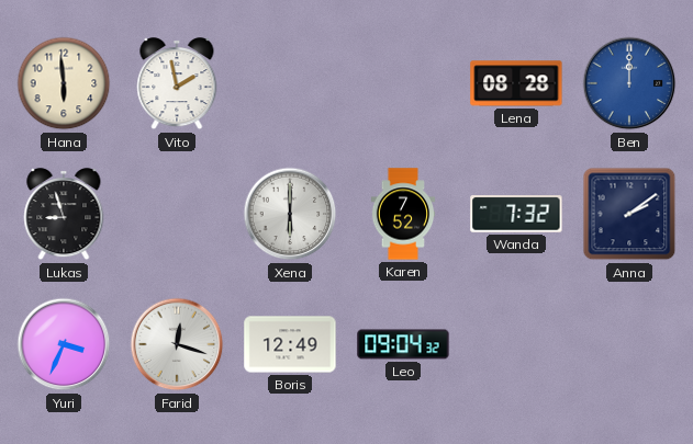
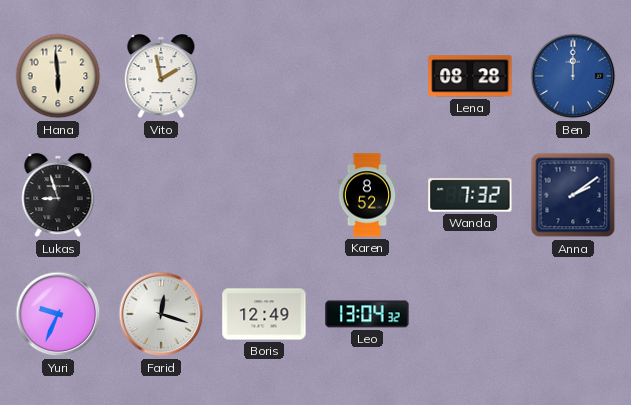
Xena: 6:00 -> none
Karen: 7:52 -> 8:52
Yuri: 3:34 -> 9:34
Leo: 09:04 -> 13:04
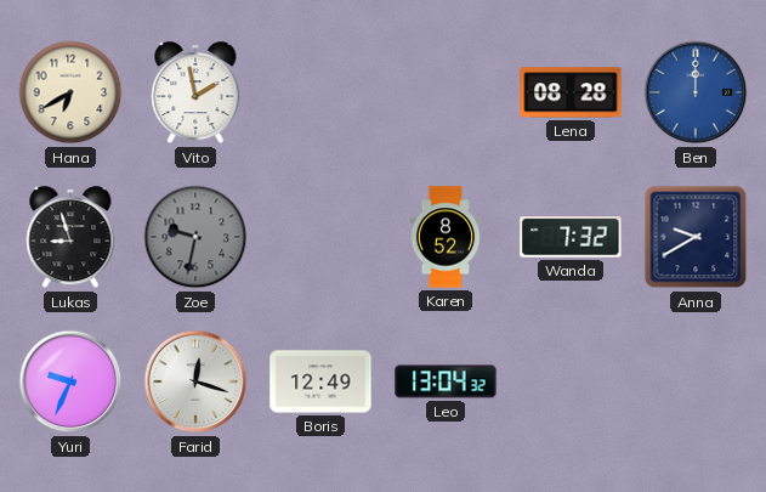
Hana: 5:59 -> 6:40
Zoe: none -> 9:32
Anna: 2:09 -> 9:40
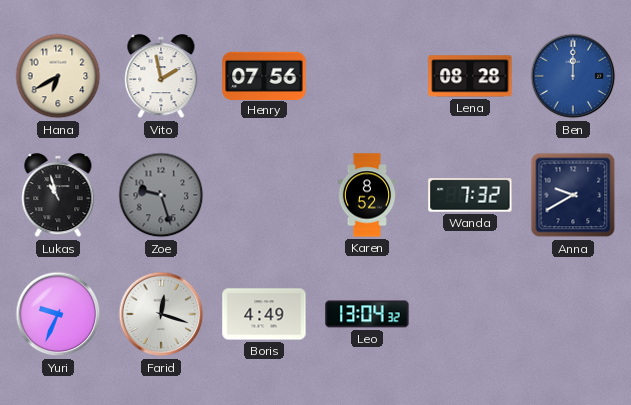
Henry: none -> 07:56
Lukas: 8:57 -> 10:57
Zoe: 9:32 -> 9:27
Boris: 12:49 -> 4:49
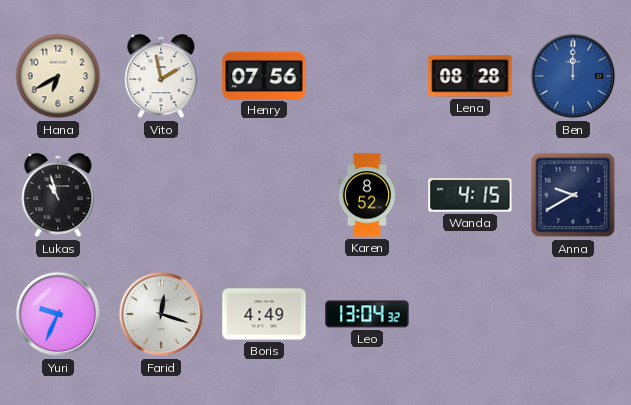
Zoe: 9:27 -> none
Wanda: 7:32 -> 4:15
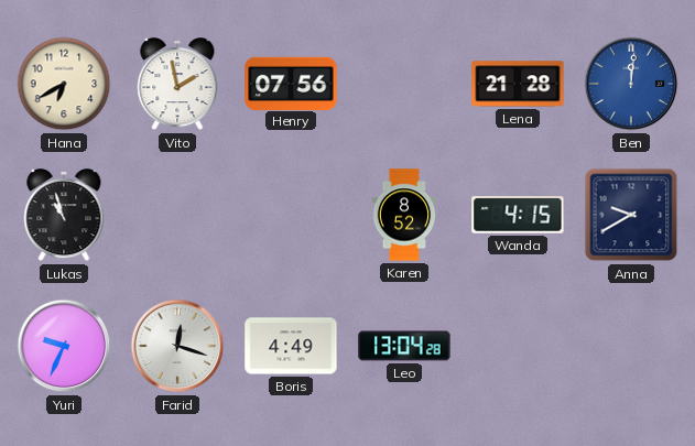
Lena: 08:28 -> 21:28
Ben: 12:00 -> 12:01
Leo: 13:04:32 -> 13:04:28
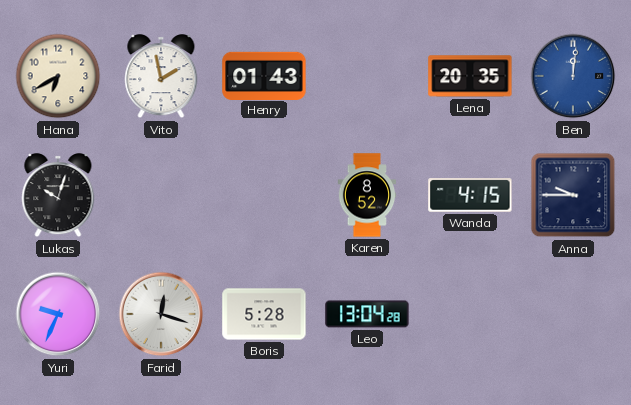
Henry: 07:56 -> 01:43
Lena: 21:28 -> 20:35
Lukas: 10:57 -> 10:03
Anna: 9:40 -> 9:45
Boris: 4:49 -> 5:28
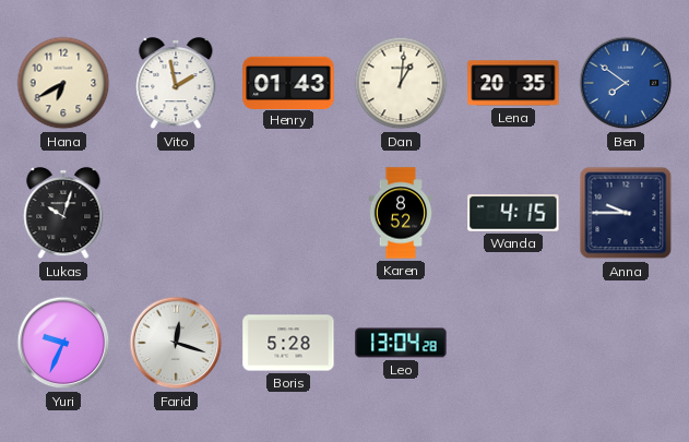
Dan: none -> 1:01
Ben: 12:01 -> 7:51
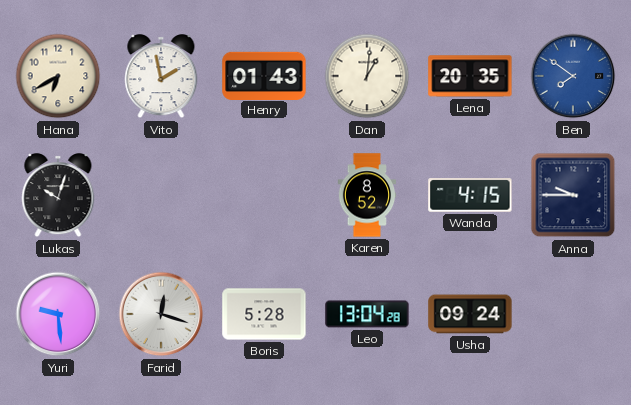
Yuri: 9:34 -> 9:29
Usha: none -> 09:24
